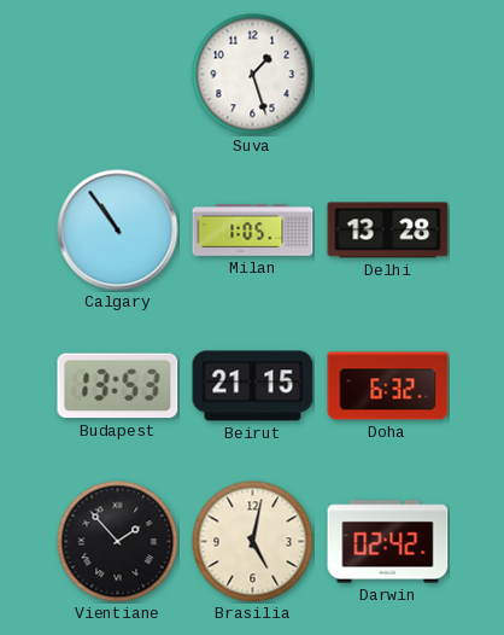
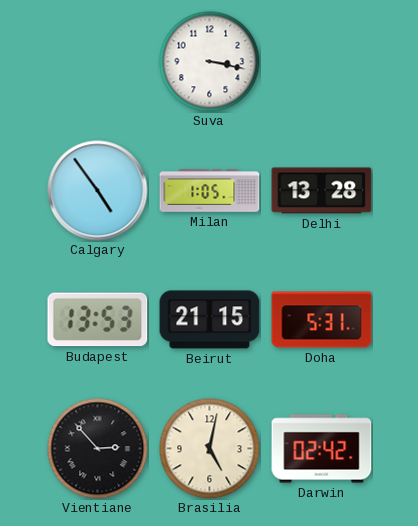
Suva: 1:27 -> 3:17
Calgary: 10:54 -> 4:54
Doha: 6:32 -> 5:31
Vientiane: 1:53 -> 2:53
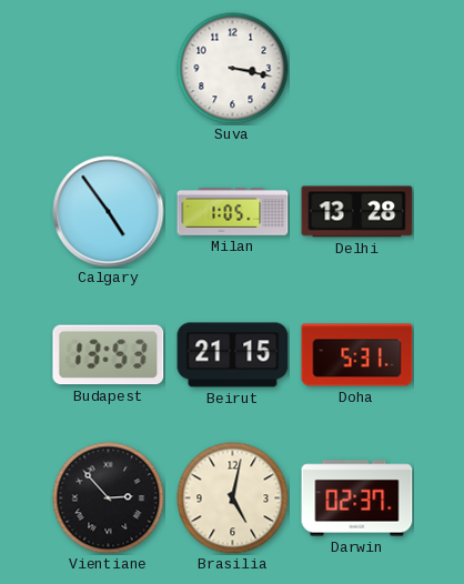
Darwin: 02:42 -> 02:37
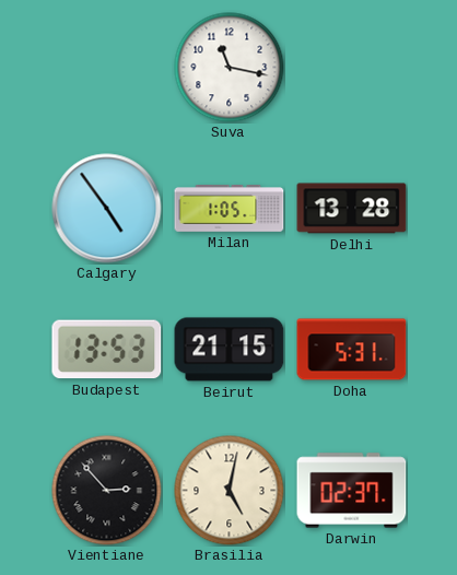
Suva: 3:17 -> 11:17
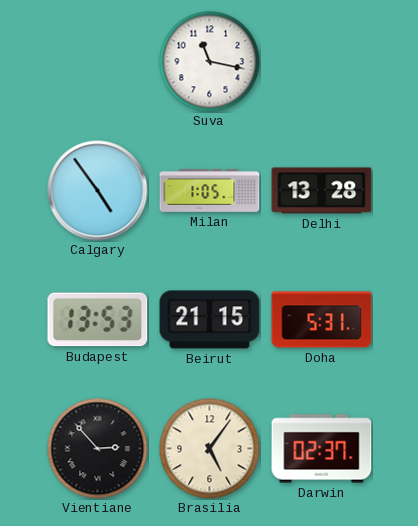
Brasilia: 5:02 -> 5:06
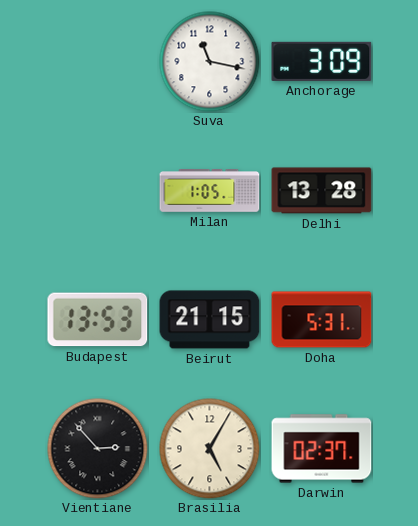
Anchorage: none -> 3:09
Calgary: 4:54 -> none
Brasilia: 5:06 -> 5:05
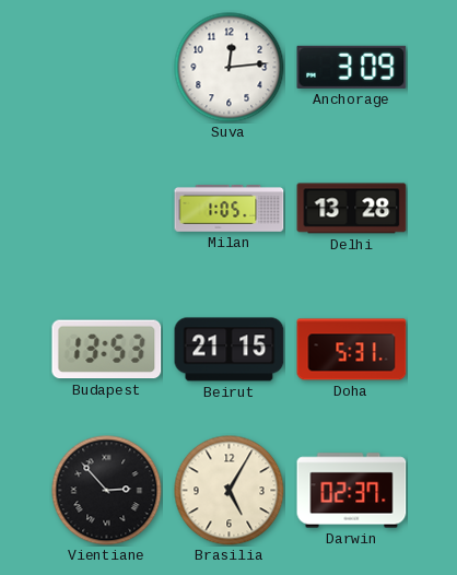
Suva: 11:17 -> 12:14
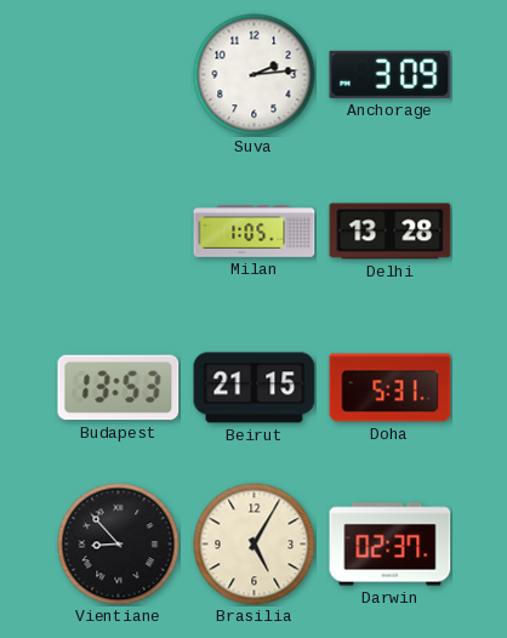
Suva: 12:14 -> 2:14
Vientiane: 2:53 -> 8:53
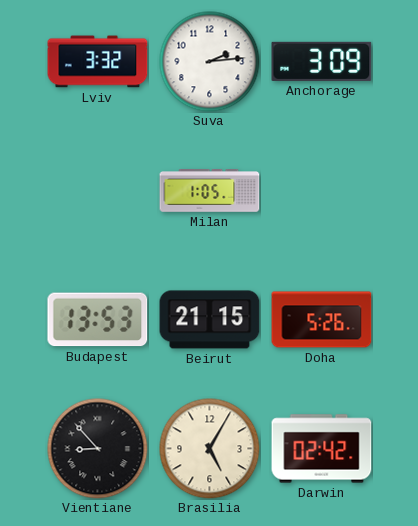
Lviv: none -> 3:32
Delhi: 13:28 -> none
Doha: 5:31 -> 5:26
Darwin: 02:37 -> 02:42
